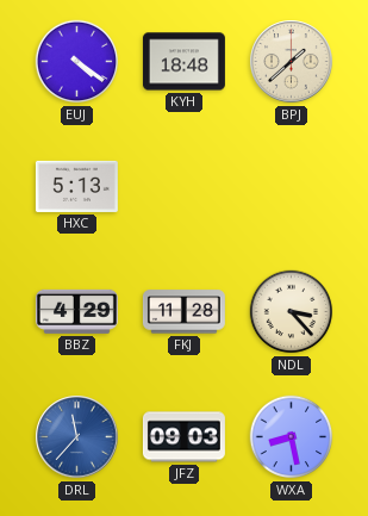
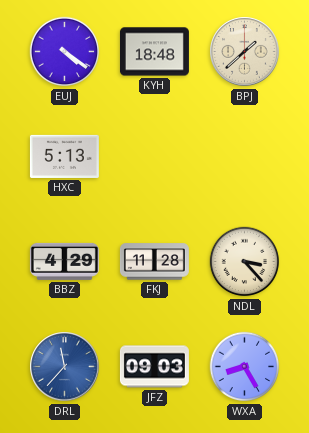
WXA: 8:28 -> 8:25
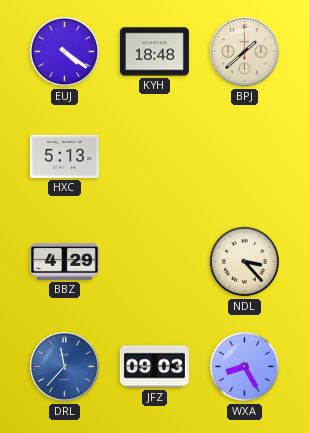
FKJ: 11:28 -> none
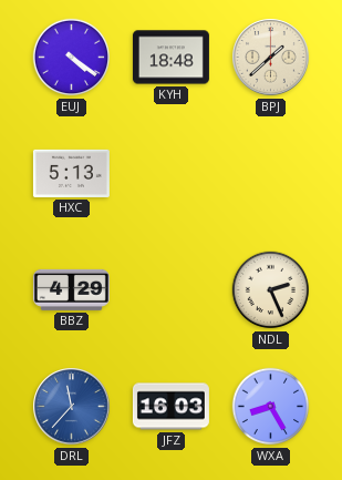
NDL: 3:23 -> 2:26
JFZ: 09:03 -> 16:03
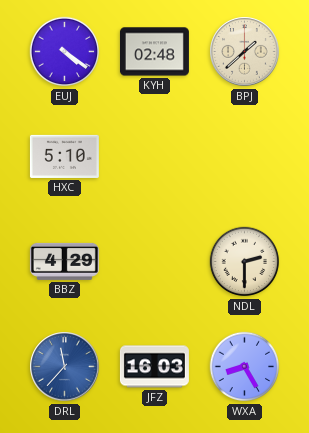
KYH: 18:48 -> 02:48
HXC: 5:13 -> 5:10
NDL: 2:26 -> 2:30
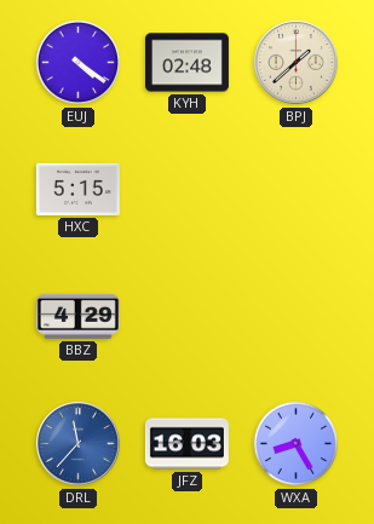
HXC: 5:10 -> 5:15
NDL: 2:30 -> none
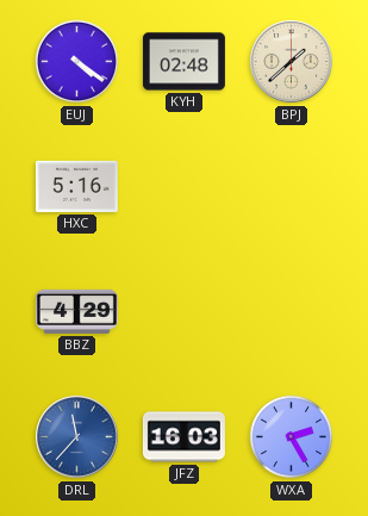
HXC: 5:15 -> 5:16
WXA: 8:25 -> 2:25
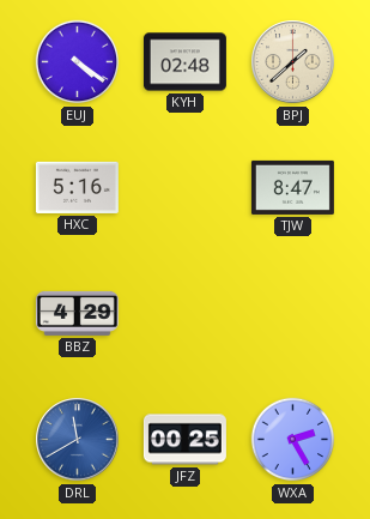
TJW: none -> 8:47
DRL: 11:37 -> 11:40
JFZ: 16:03 -> 00:25
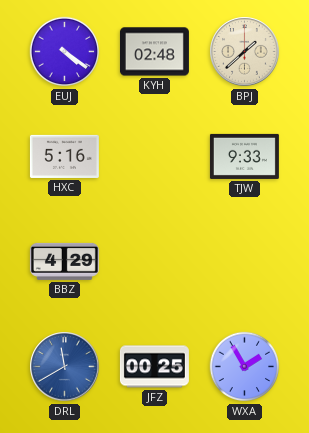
TJW: 8:47 -> 9:33
WXA: 2:25 -> 1:55
